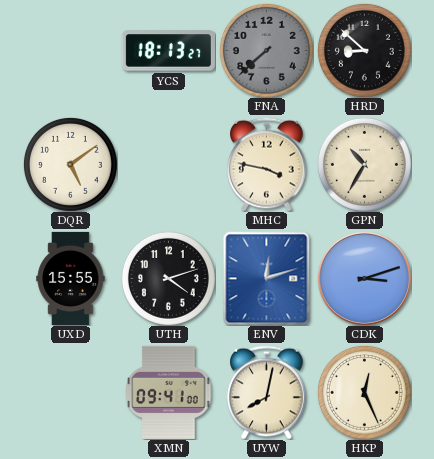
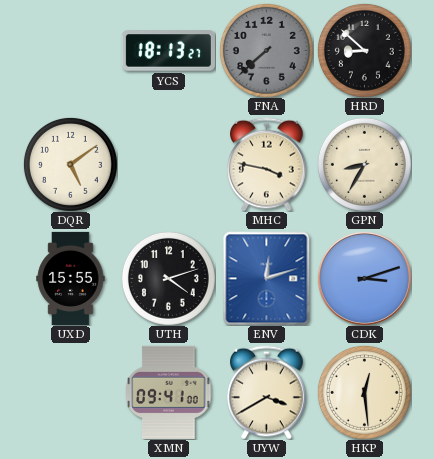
GPN: 10:35 -> 8:35
UYW: 8:02 -> 3:40
HKP: 12:26 -> 12:29
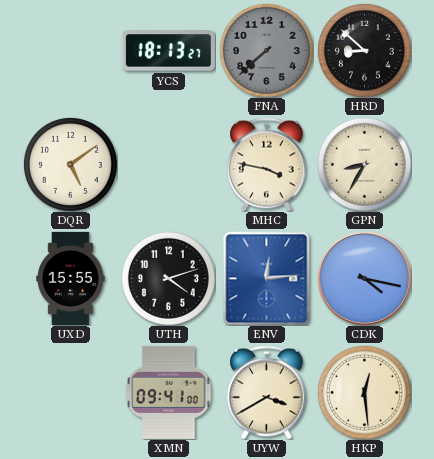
ENV: 12:12 -> 12:14
CDK: 3:12 -> 4:17
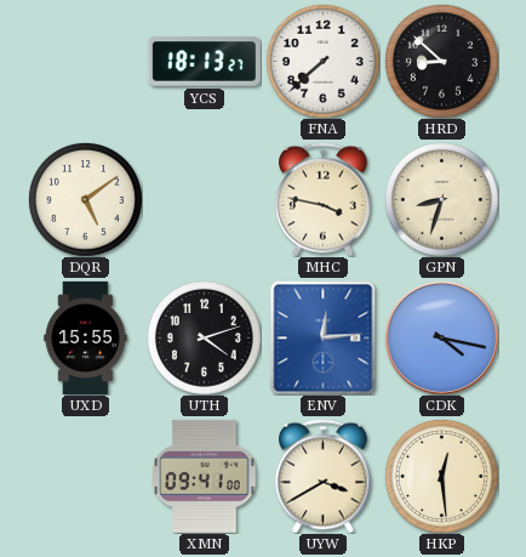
FNA dial: grey -> white
GPN: 8:35 -> 8:33
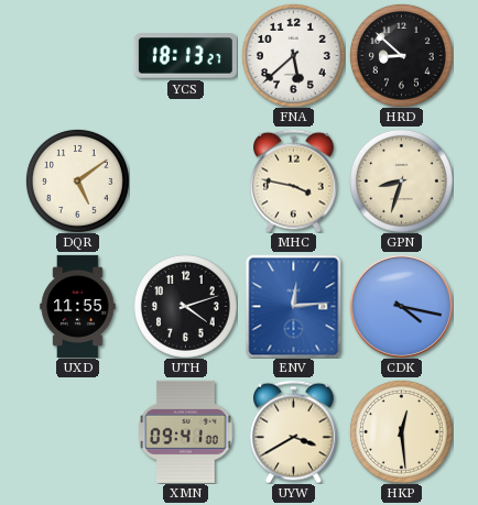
FNA: 7:38 -> 5:38
UXD: 15:55 -> 11:55
